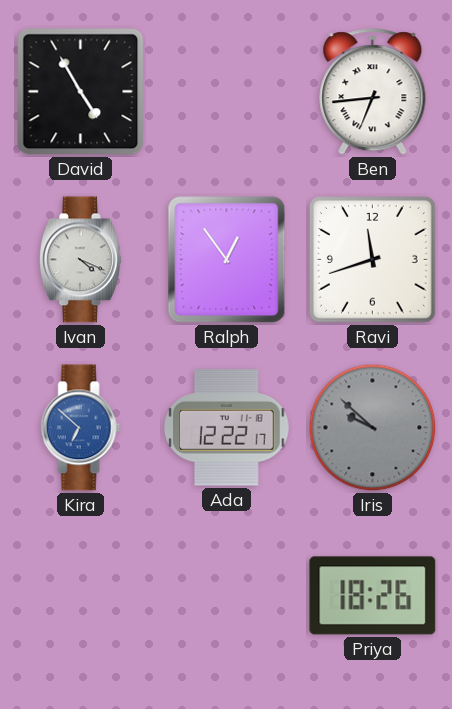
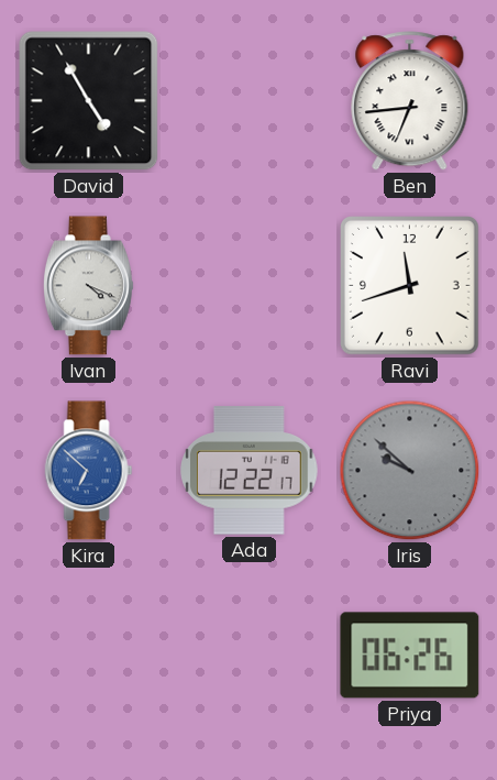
Ralph: 12:54 -> none
Priya: 18:26 -> 06:26
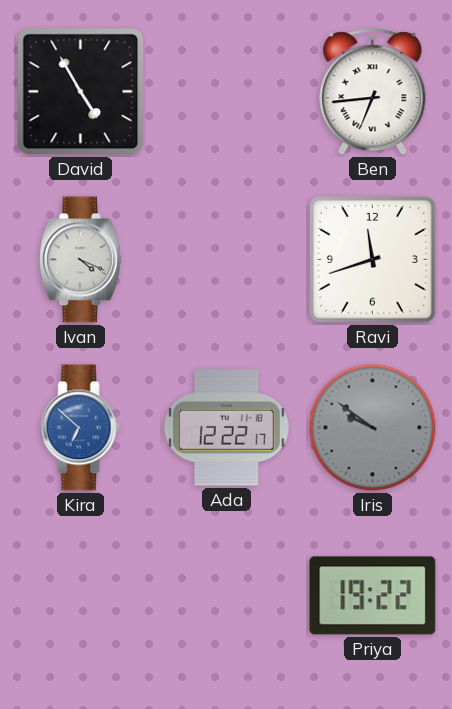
Iris: 9:52 -> 9:51
Priya: 06:26 -> 19:22
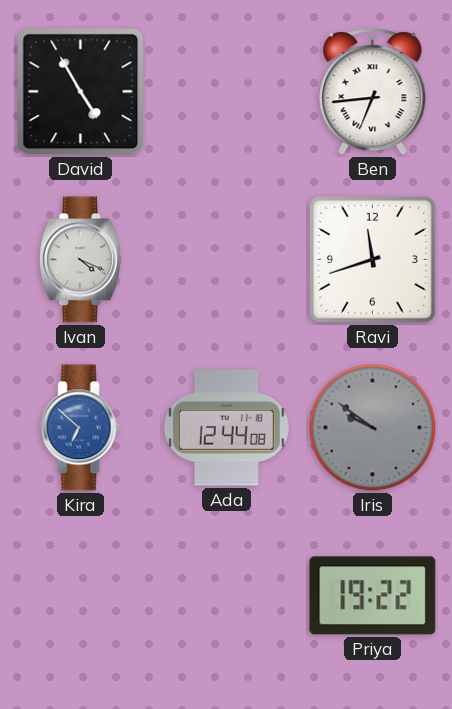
Ada: 12:22 -> 12:44
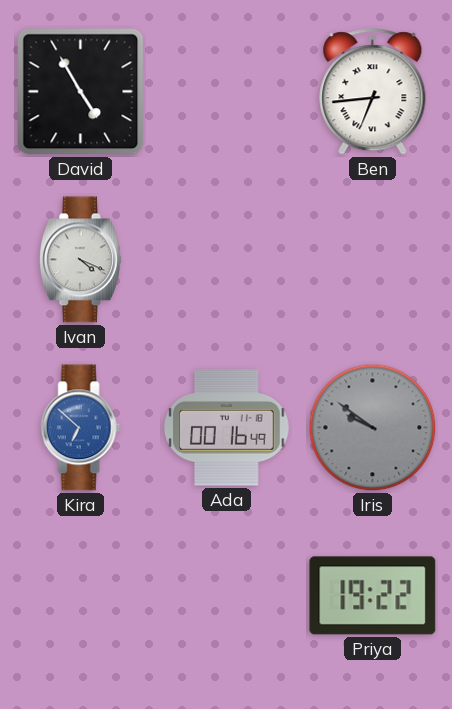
Ravi: 11:42 -> none
Ada: 12:44 -> 00:16
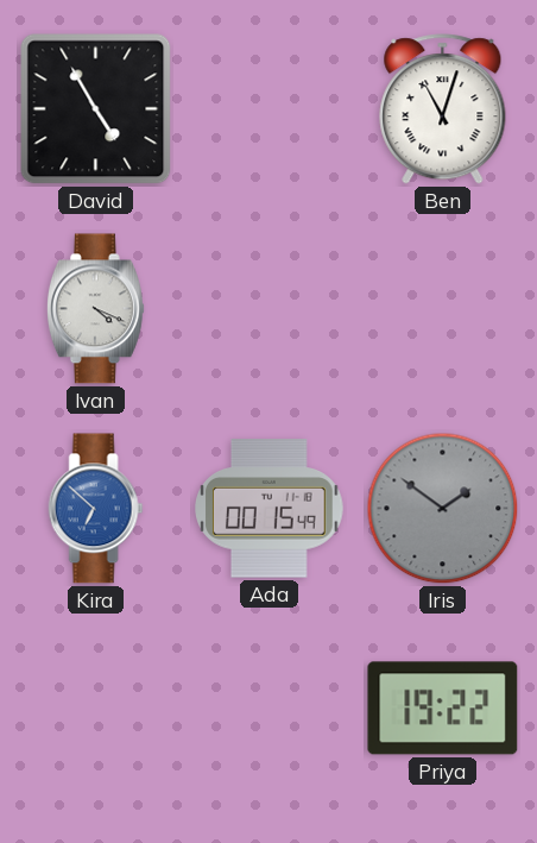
Ben: 6:44 -> 11:03
Ada: 00:16 -> 00:15
Iris: 9:51 -> 1:51
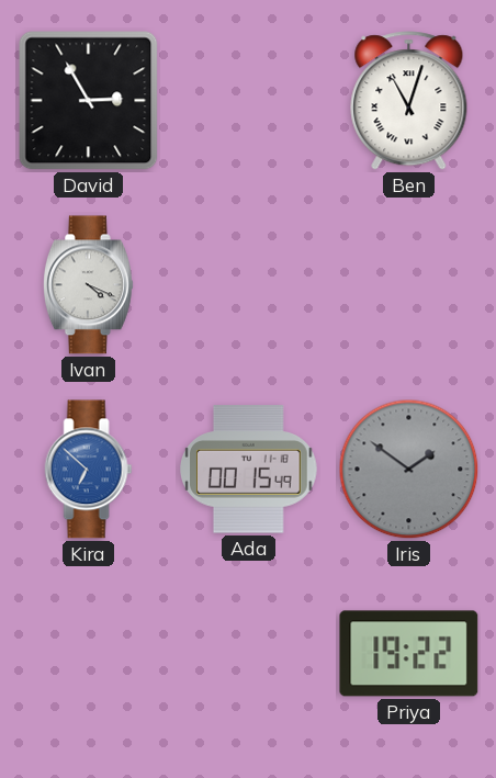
David: 4:55 -> 2:55
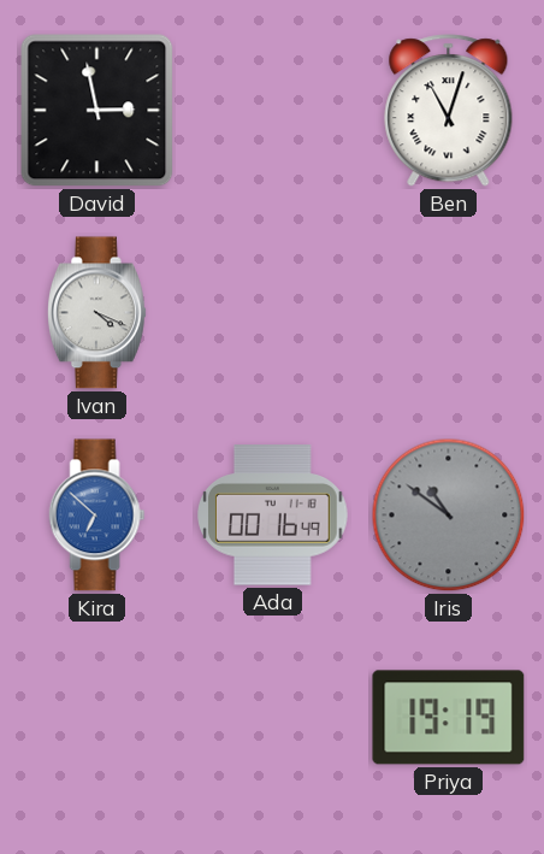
David: 2:55 -> 2:58
Ada: 00:15 -> 00:16
Iris: 1:51 -> 10:51
Priya: 19:22 -> 19:19
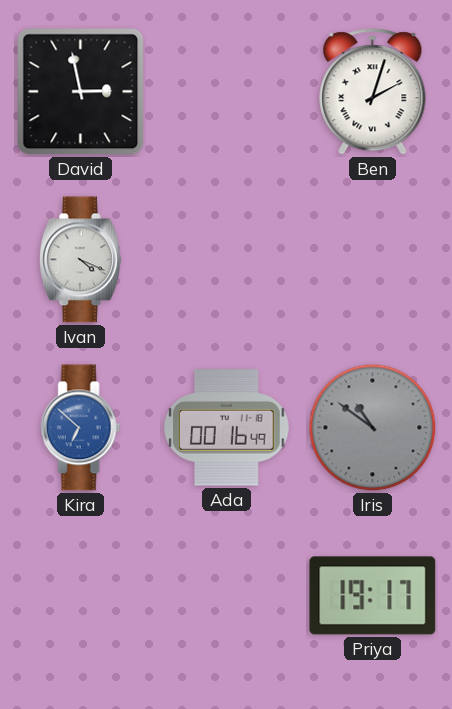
Ben: 11:03 -> 2:03
Priya: 19:19 -> 19:17
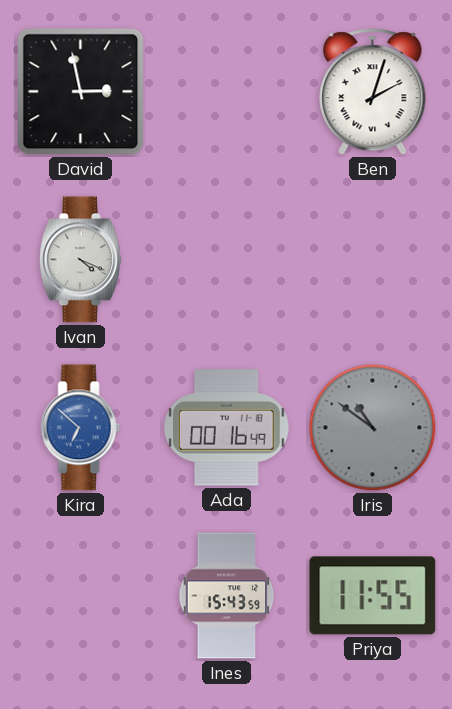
Ines: none -> 15:43
Priya: 19:17 -> 11:55
